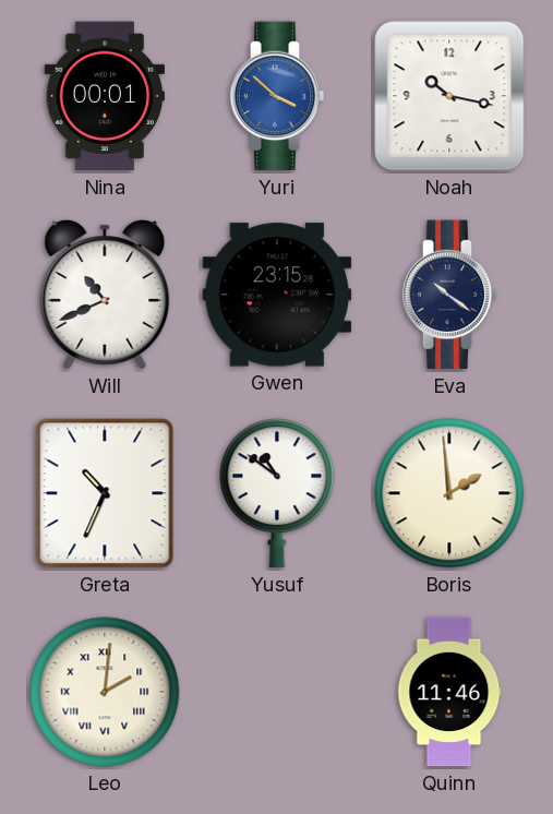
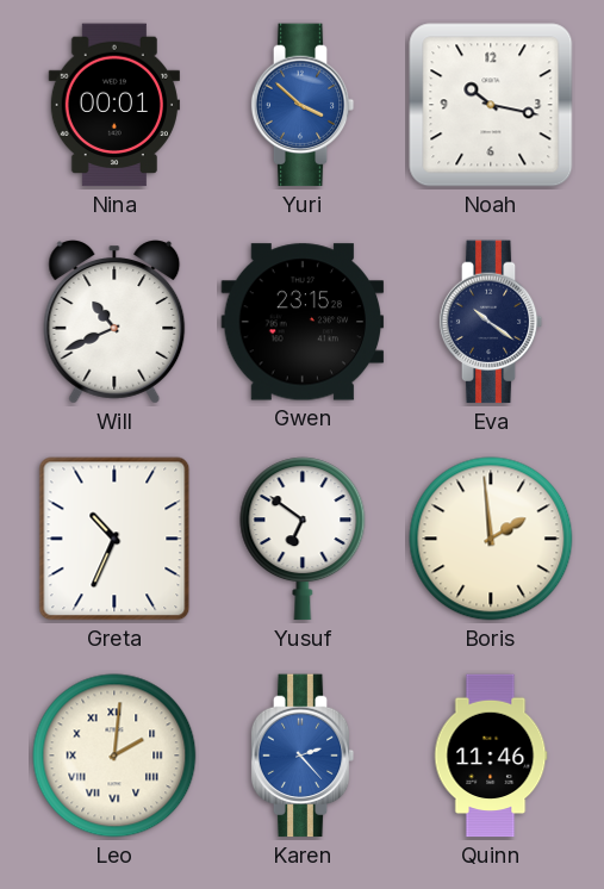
Yusuf: 10:51 -> 6:51
Karen: none -> 2:23
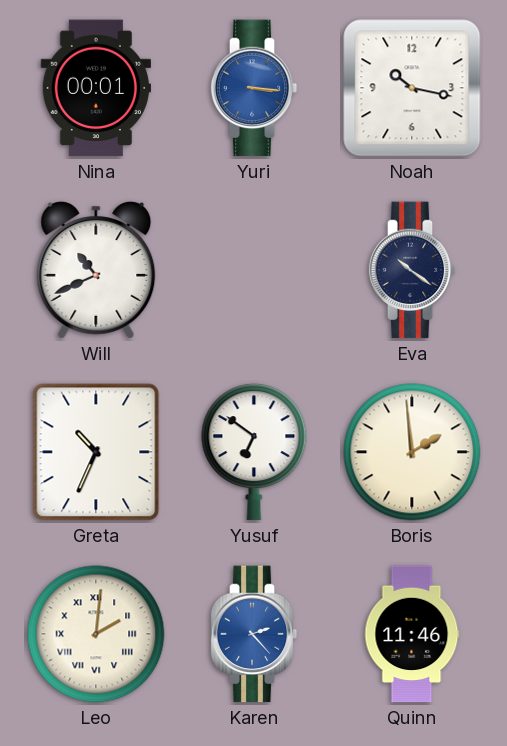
Yuri: 3:52 -> 3:16
Gwen: 23:15 -> none
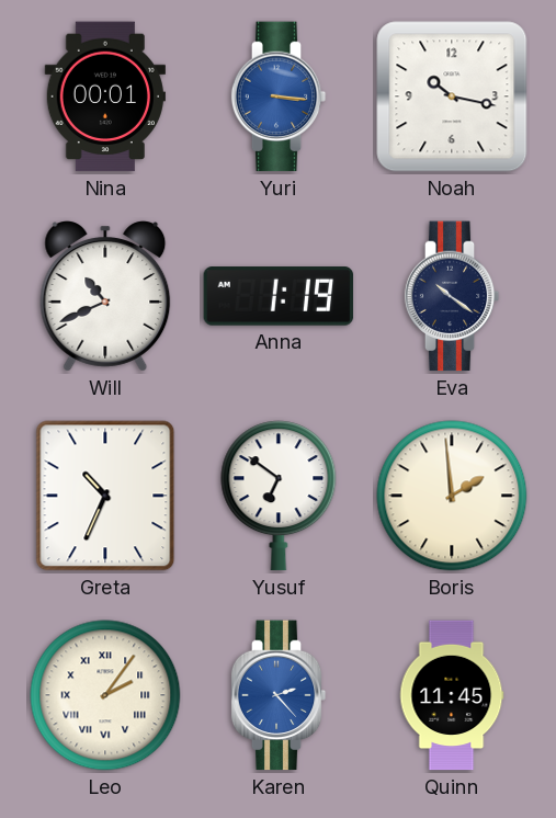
Anna: none -> 1:19
Leo: 2:01 -> 2:06
Quinn: 11:46 -> 11:45
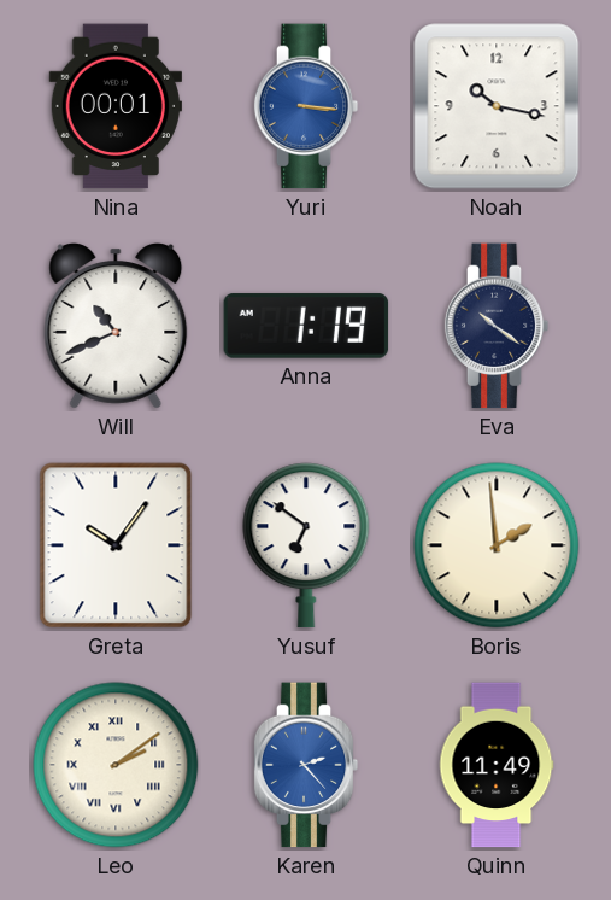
Greta: 10:34 -> 10:06
Leo: 2:06 -> 2:09
Quinn: 11:45 -> 11:49
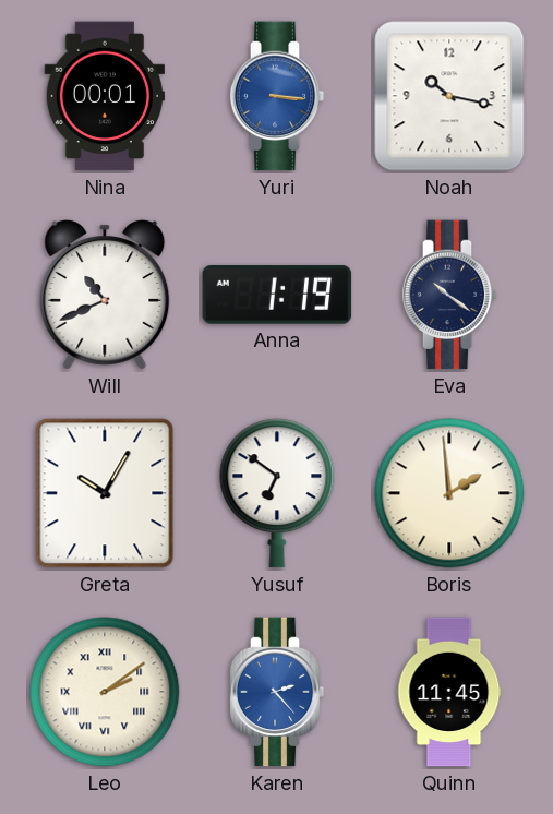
Greta: 10:06 -> 10:05
Quinn: 11:49 -> 11:45
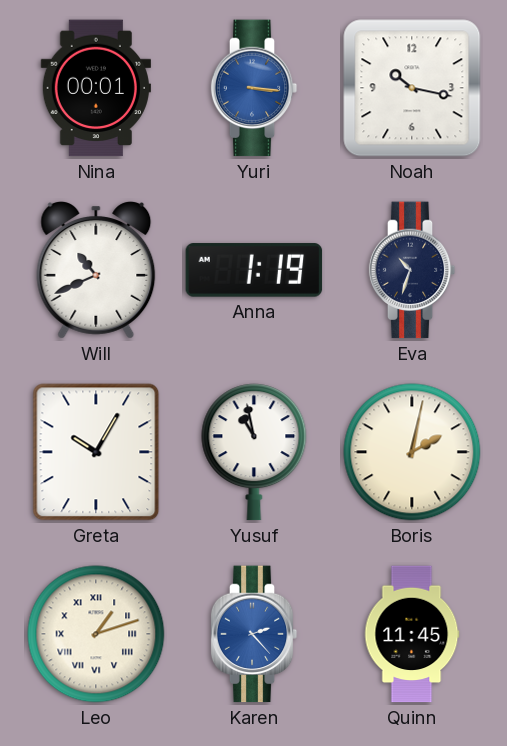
Eva: 10:21 -> 10:33
Yusuf: 6:51 -> 10:58
Boris: 1:59 -> 2:02
Leo: 2:09 -> 1:12
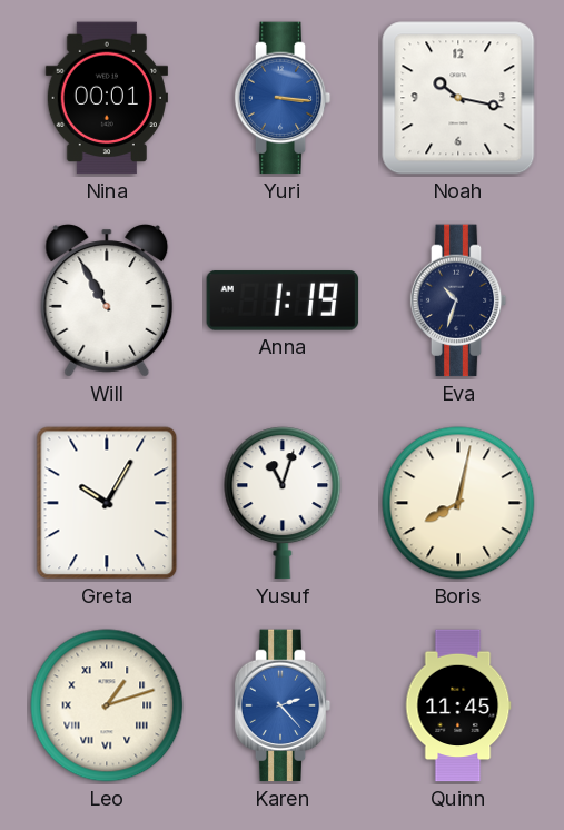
Will: 10:41 -> 10:55
Yusuf: 10:58 -> 11:03
Boris: 2:02 -> 8:02
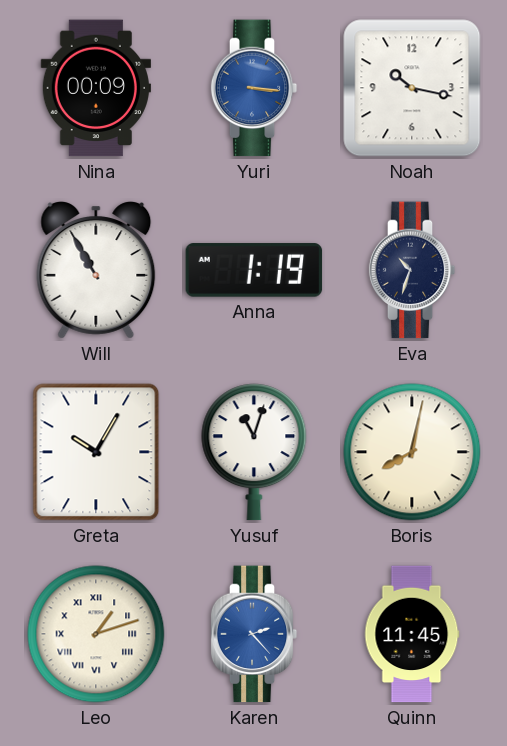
Nina: 00:01 -> 00:09
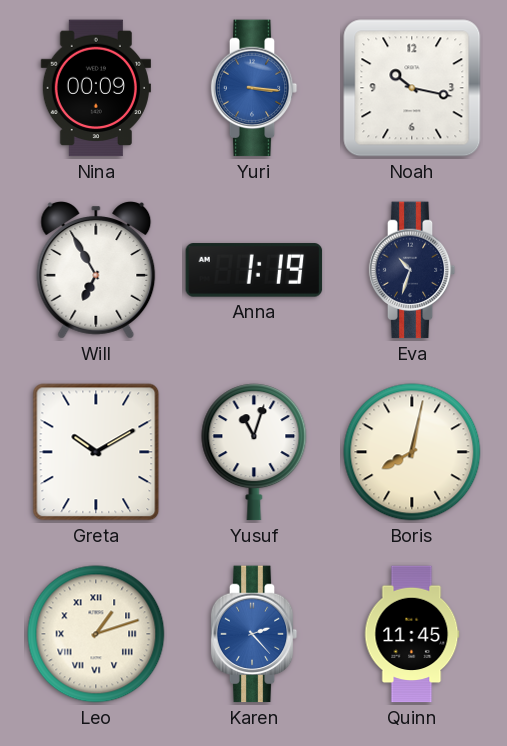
Will: 10:55 -> 6:55
Greta: 10:05 -> 10:10
